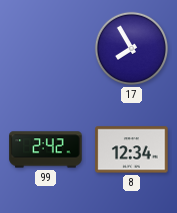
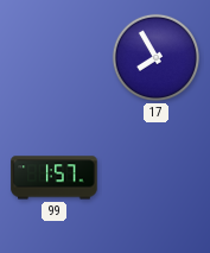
99: 2:42 -> 1:57
8: 12:34 -> none
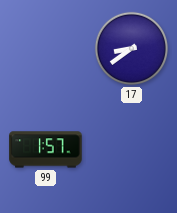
17: 7:55 -> 8:39
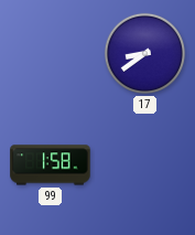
99: 1:57 -> 1:58
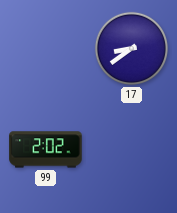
99: 1:58 -> 2:02
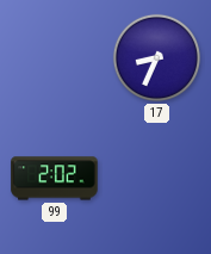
17: 8:39 -> 8:34
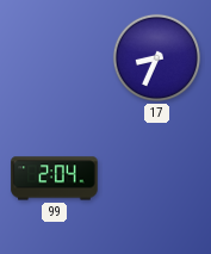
99: 2:02 -> 2:04
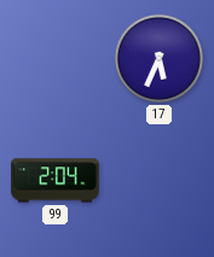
17: 8:34 -> 5:34
